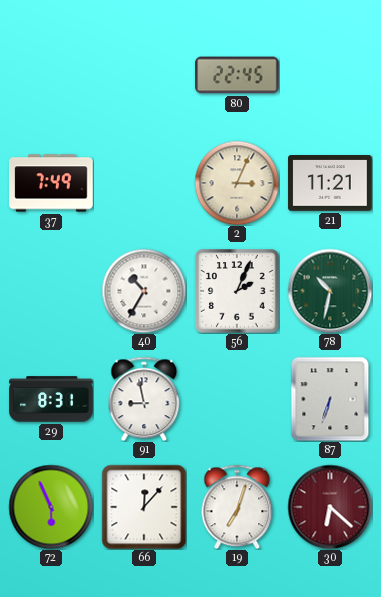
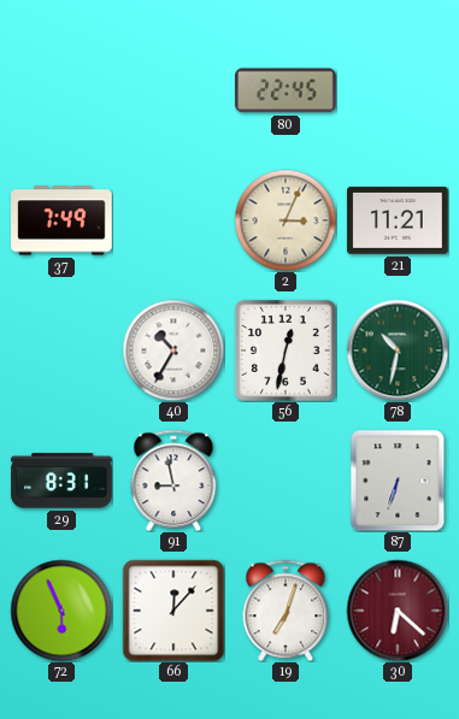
56: 2:04 -> 12:32
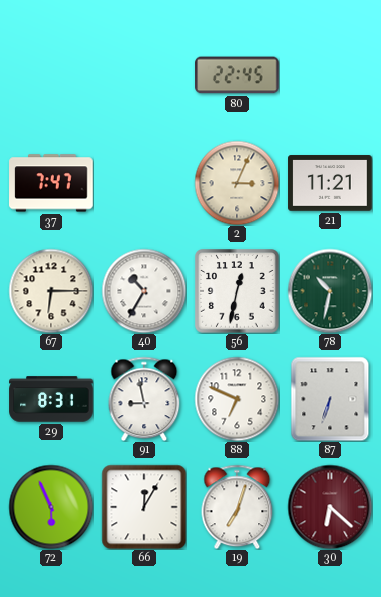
37: 7:49 -> 7:47
67: none -> 6:15
88: none -> 6:49
66: 12:07 -> 12:05
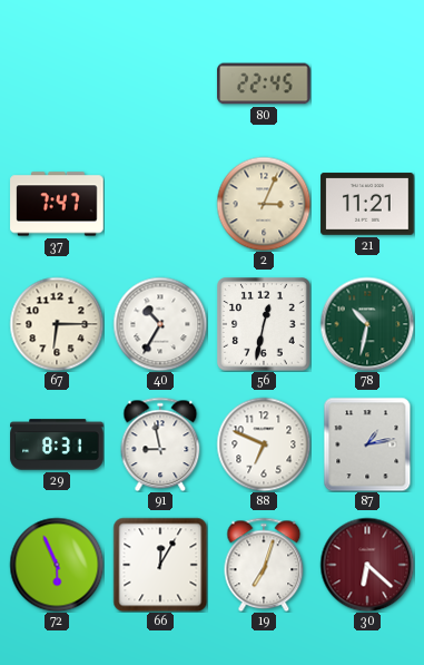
87: 6:33 -> 1:13
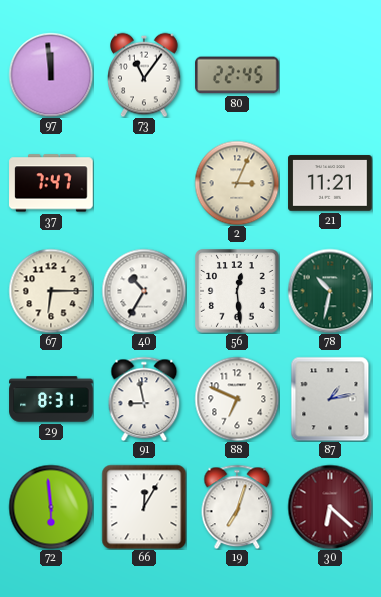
97: none -> 11:59
73: none -> 11:06
56: 12:32 -> 12:29
72: 5:56 -> 5:59
